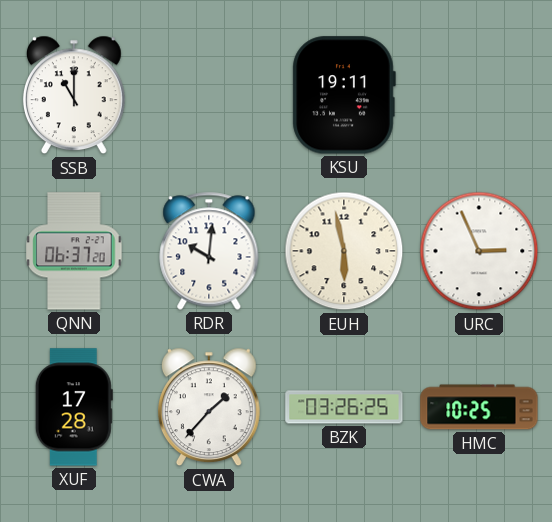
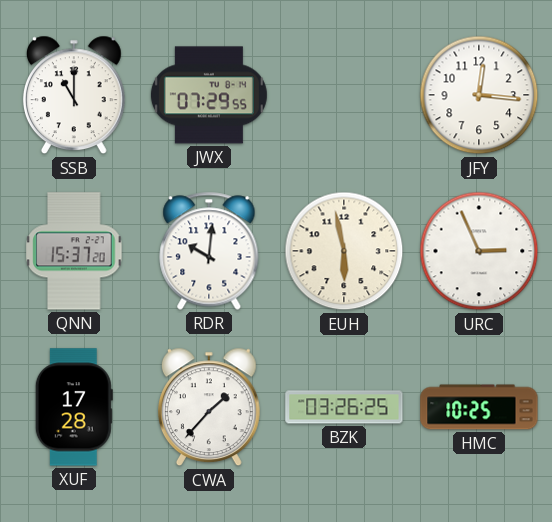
JWX: none -> 07:29
KSU: 19:11 -> none
JFY: none -> 12:16
QNN: 06:37 -> 15:37
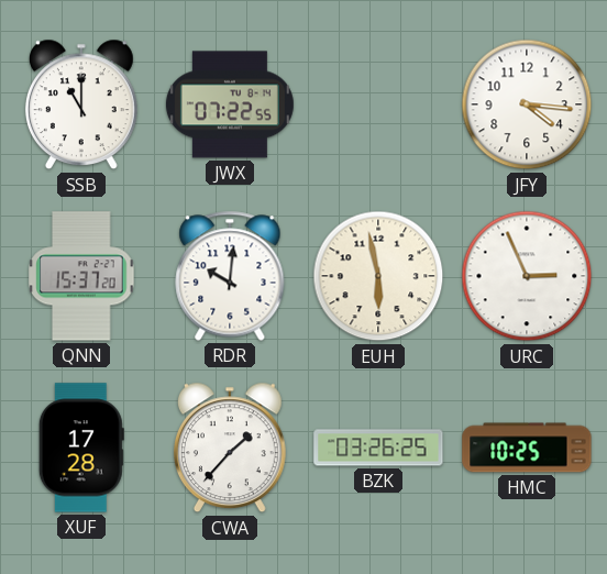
JWX: 07:29 -> 07:22
JFY: 12:16 -> 4:16
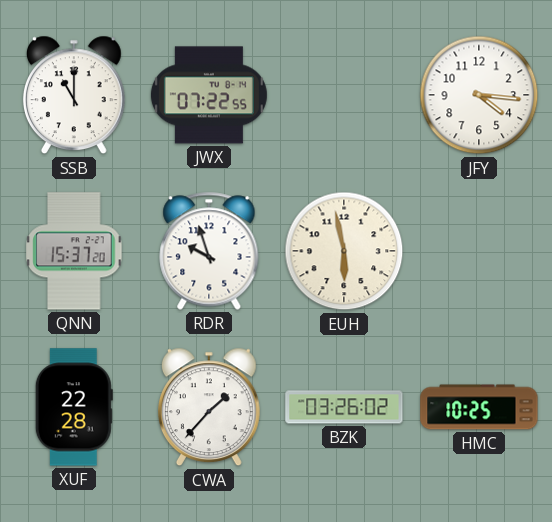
RDR: 10:01 -> 9:57
URC: 2:56 -> none
XUF: 17:28 -> 22:28
BZK: 03:26:25 -> 03:26:02
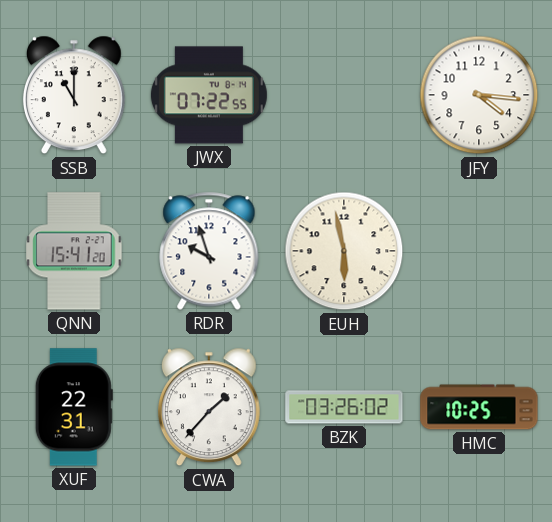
QNN: 15:37 -> 15:41
XUF: 22:28 -> 22:31
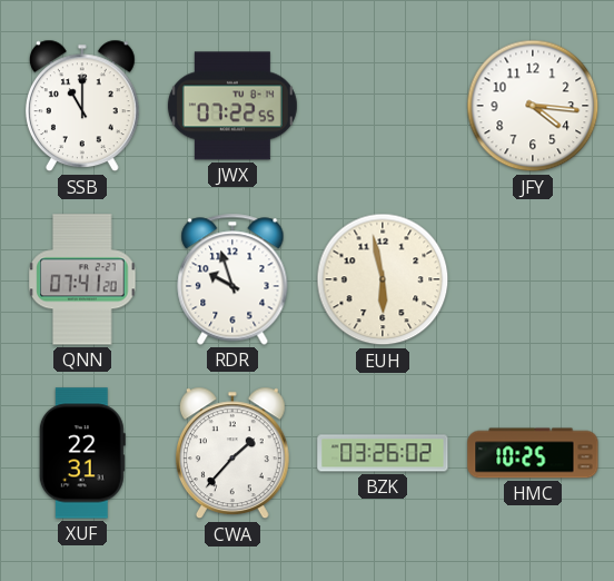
QNN: 15:41 -> 07:41
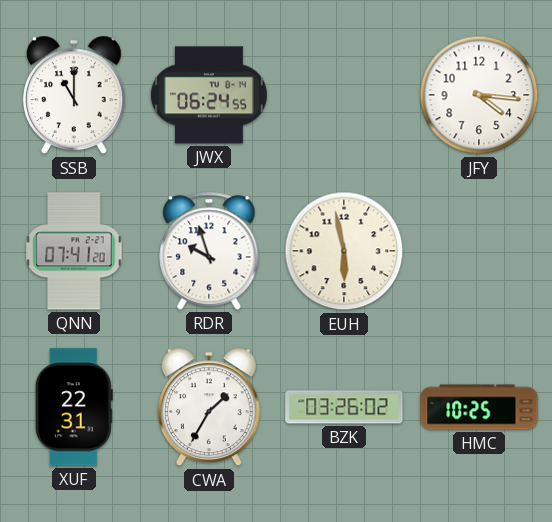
JWX: 07:22 -> 06:24
CWA: 1:37 -> 1:35
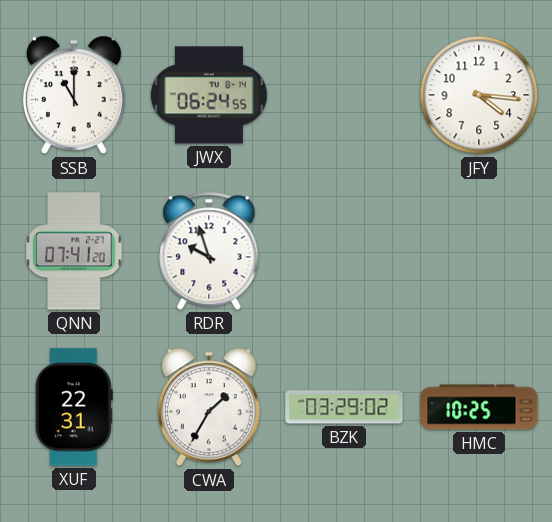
EUH: 5:58 -> none
BZK: 03:26 -> 03:29
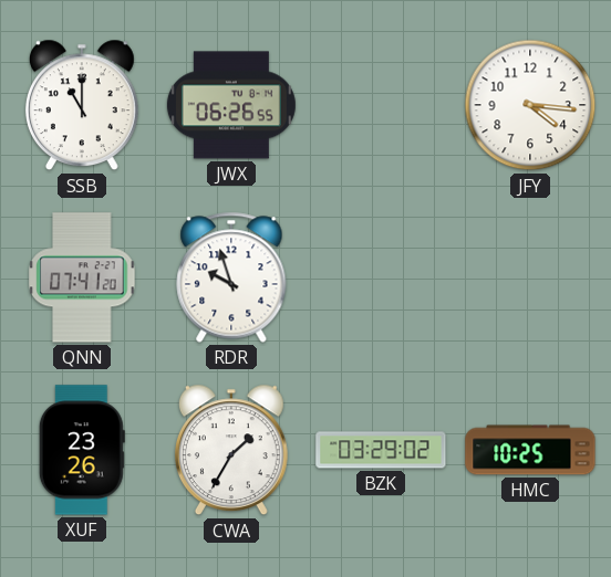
JWX: 06:24 -> 06:26
XUF: 22:31 -> 23:26
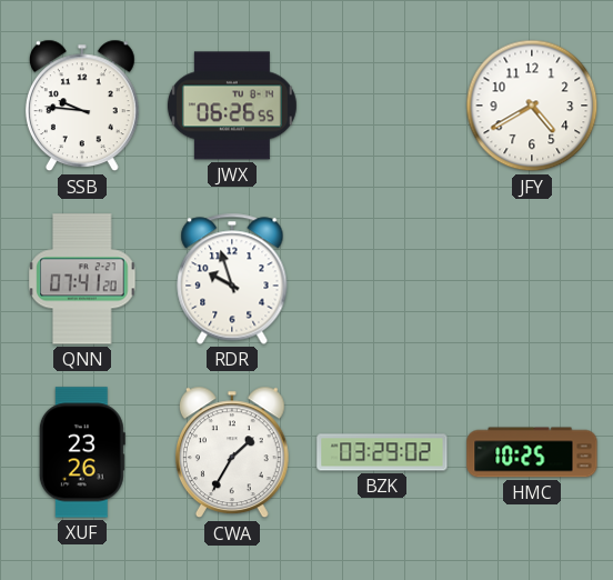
SSB: 11:00 -> 9:46
JFY: 4:16 -> 4:40
